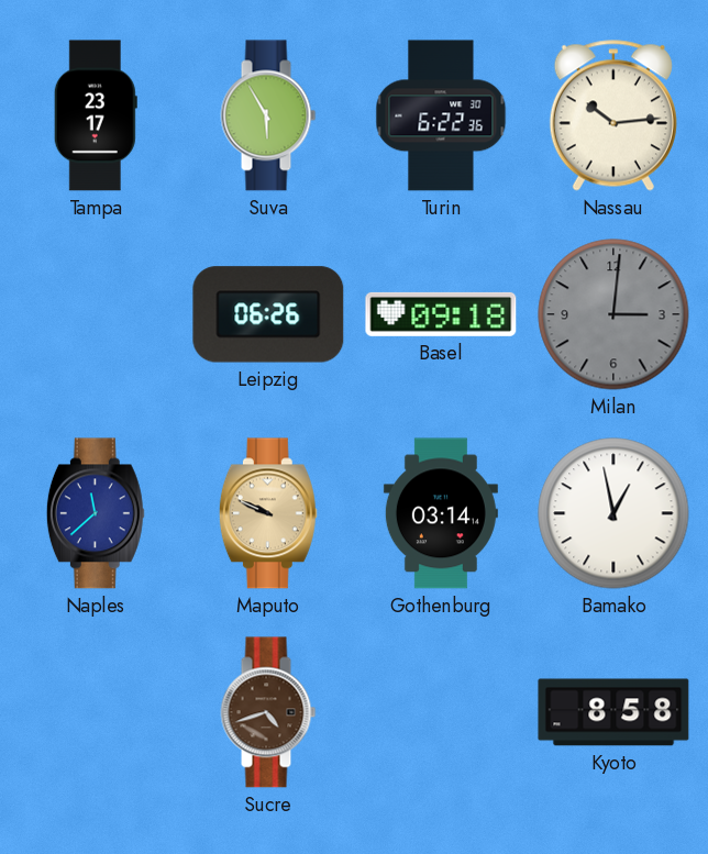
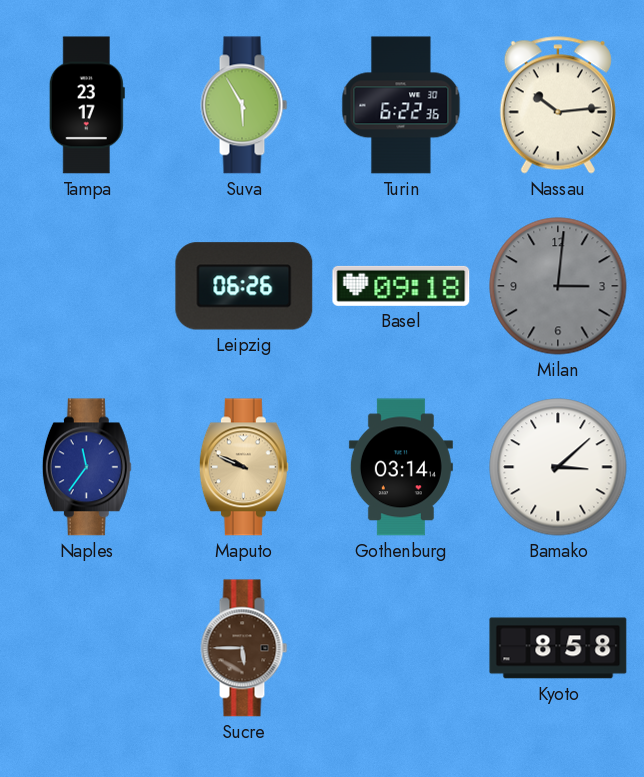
Naples: 11:38 -> 11:36
Bamako: 12:58 -> 3:08
Sucre: 4:42 -> 5:45
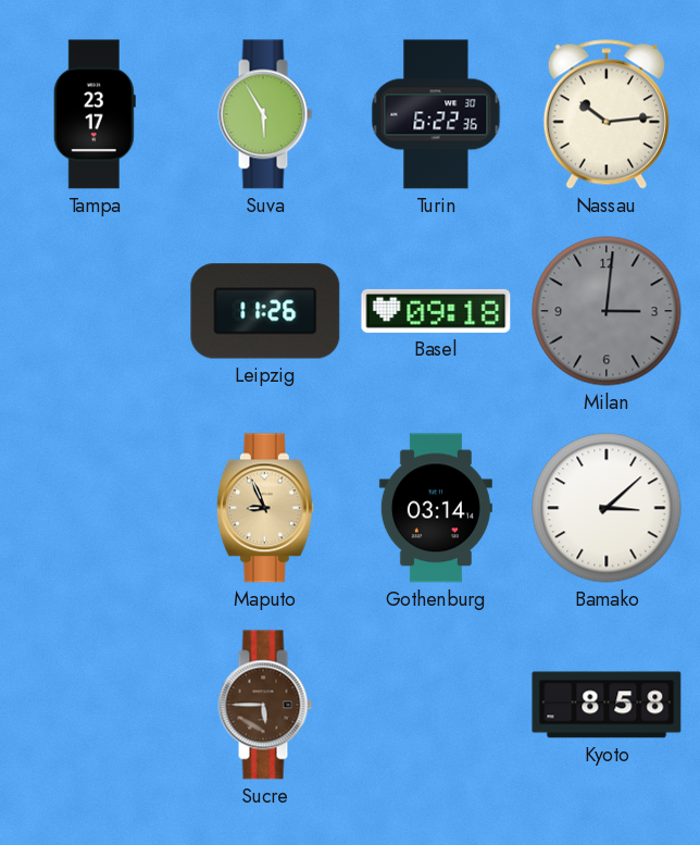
Leipzig: 06:26 -> 11:26
Naples: 11:36 -> none
Maputo: 9:49 -> 8:56
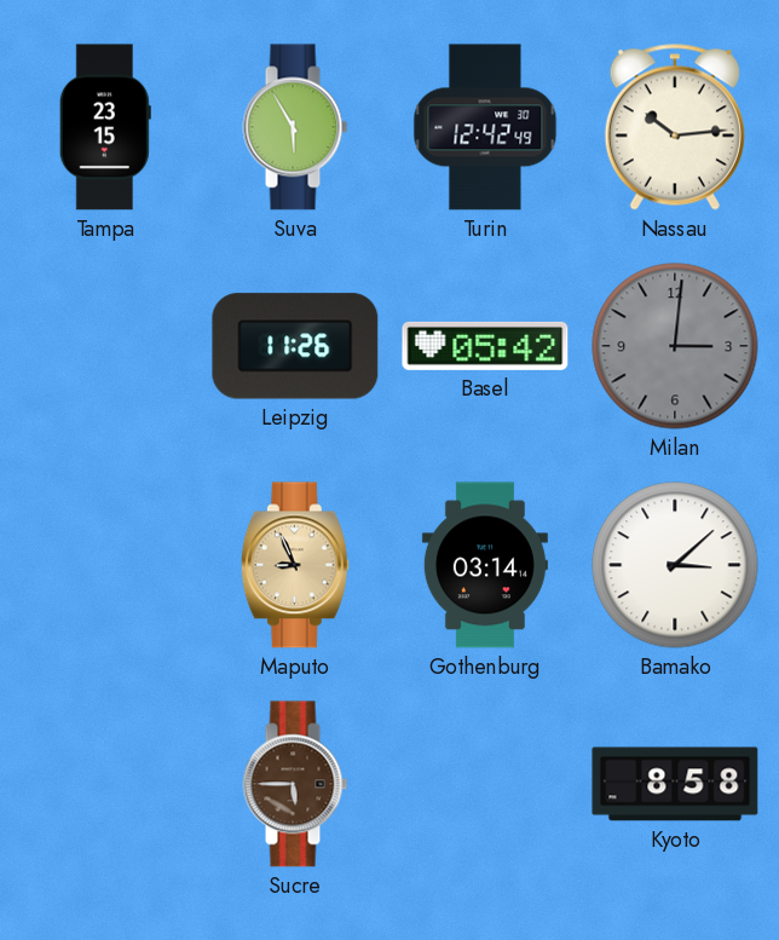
Tampa: 23:17 -> 23:15
Turin: 6:22 -> 12:42
Basel: 09:18 -> 05:42
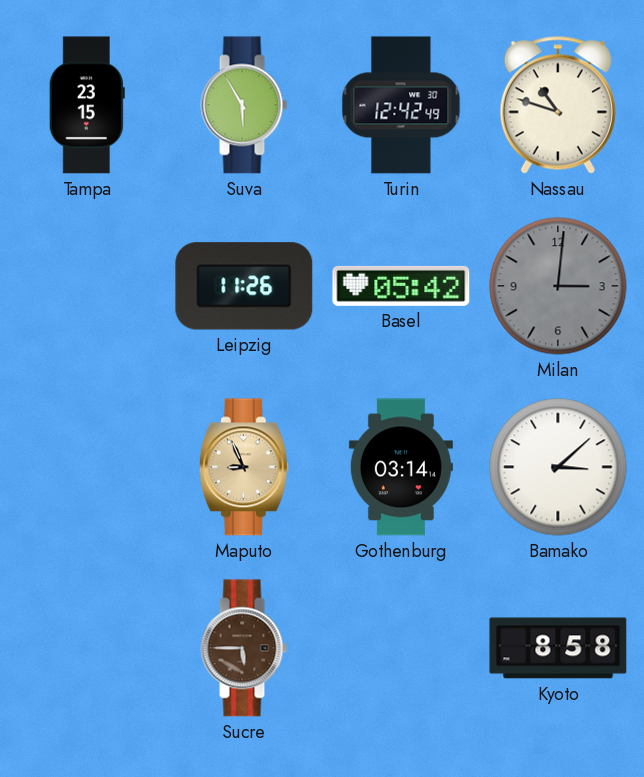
Nassau: 10:14 -> 10:48
